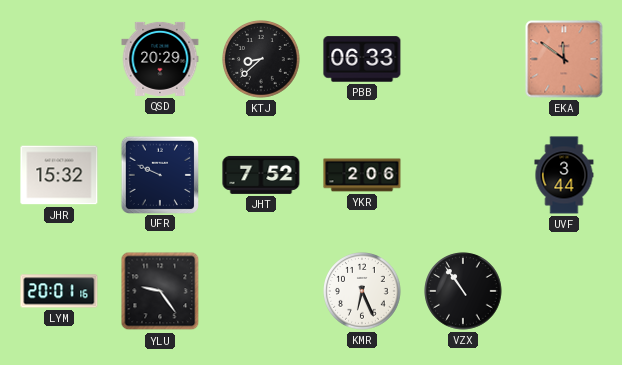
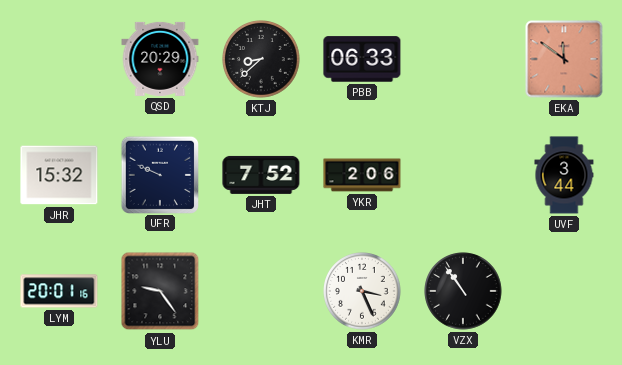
KMR: 6:26 -> 3:26
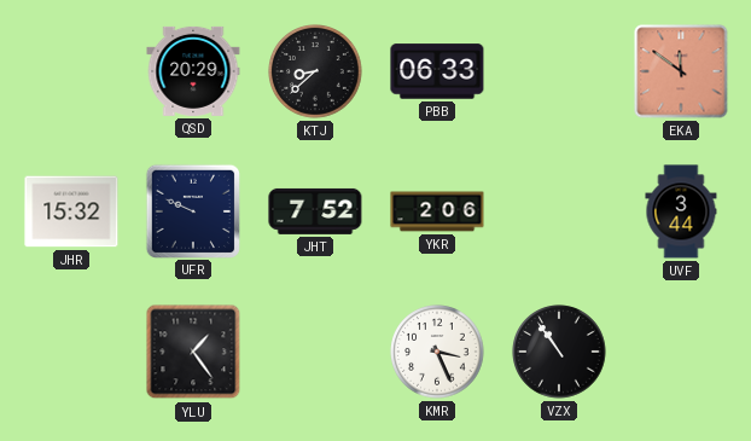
LYM: 20:01 -> none
YLU: 9:24 -> 1:24
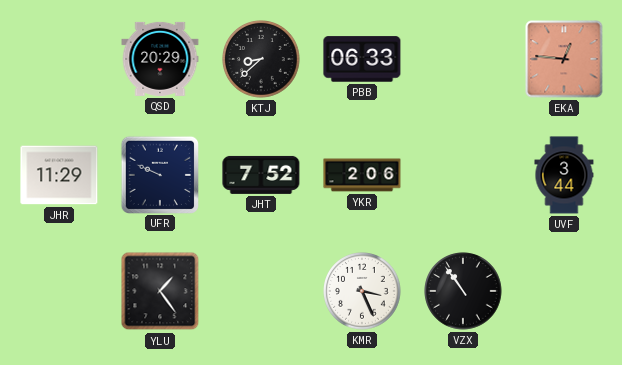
EKA: 11:51 -> 12:46
JHR: 15:32 -> 11:29
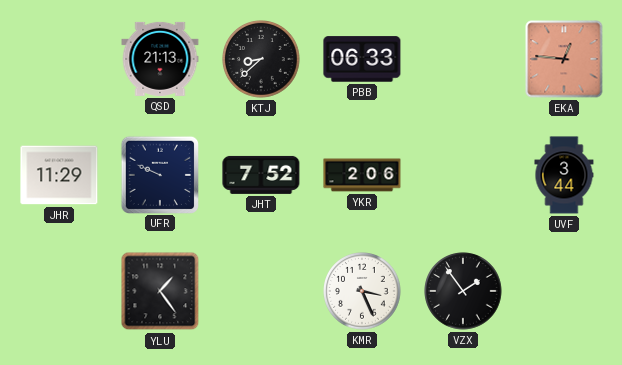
QSD: 20:29 -> 21:13
VZX: 10:54 -> 1:54
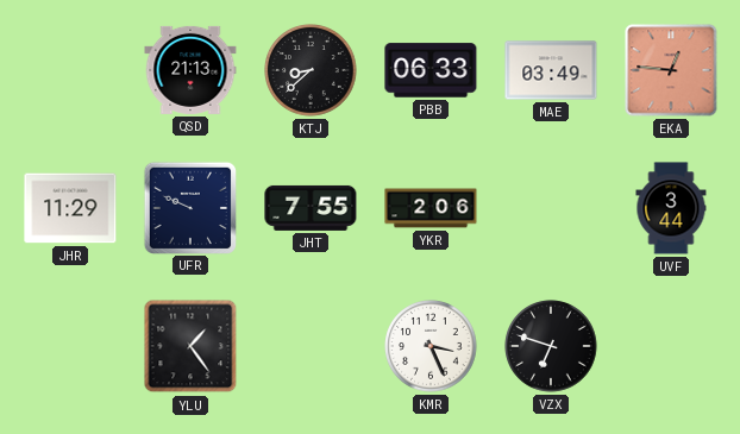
MAE: none -> 03:49
JHT: 7:52 -> 7:55
VZX: 1:54 -> 6:48
